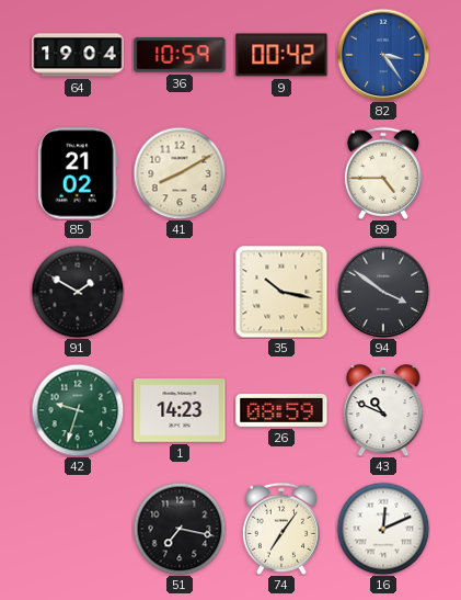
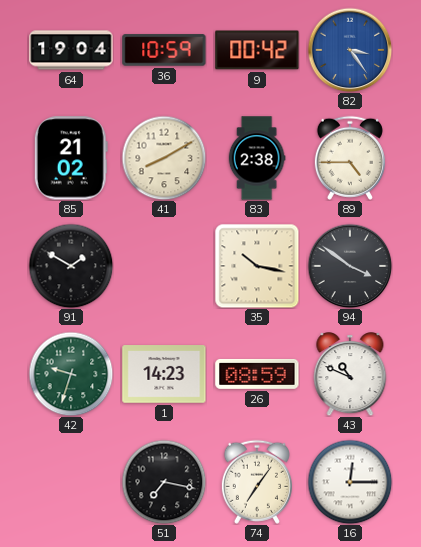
83: none -> 2:38
16: 12:11 -> 12:15
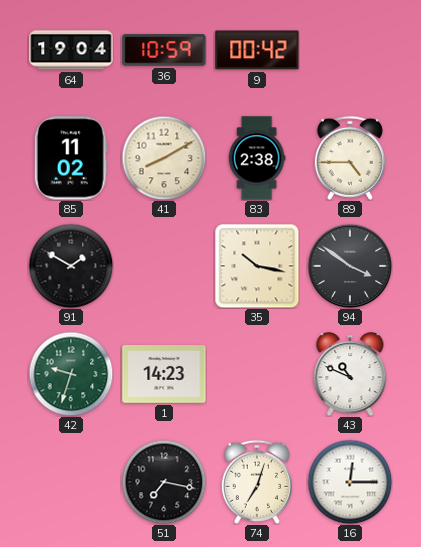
82: 3:24 -> none
85: 21:02 -> 11:02
26: 08:59 -> none
74: 7:06 -> 7:03
